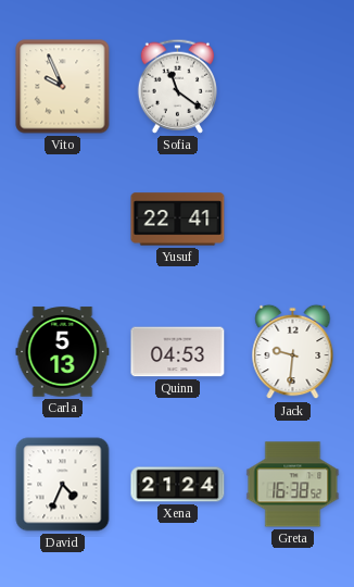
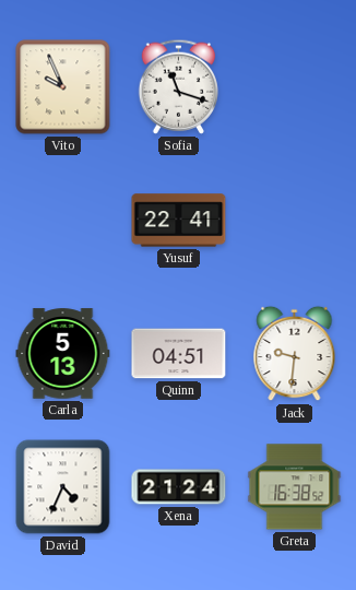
Sofia: 11:21 -> 11:18
Quinn: 04:53 -> 04:51
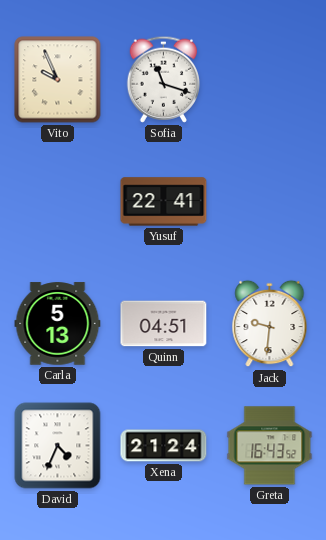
Greta: 16:38 -> 16:43
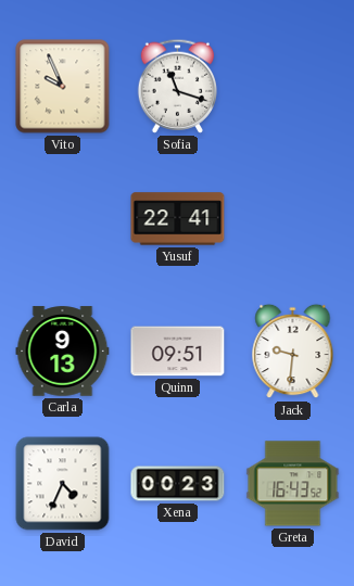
Carla: 5:13 -> 9:13
Quinn: 04:51 -> 09:51
Xena: 21:24 -> 00:23
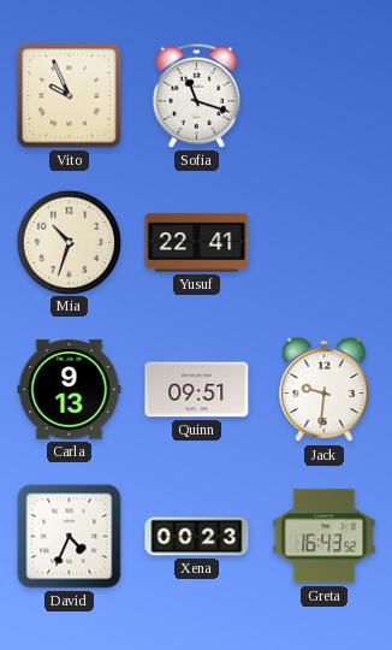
Mia: none -> 10:33
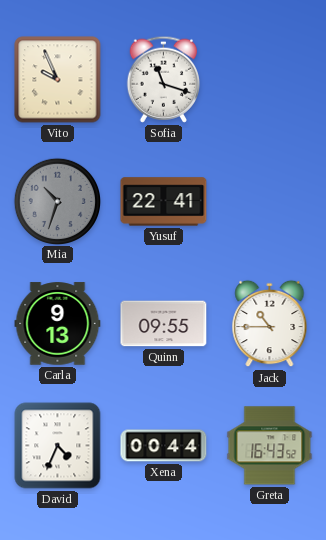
Mia dial: cream -> grey
Quinn: 09:51 -> 09:55
Jack: 9:31 -> 10:45
Xena: 00:23 -> 00:44
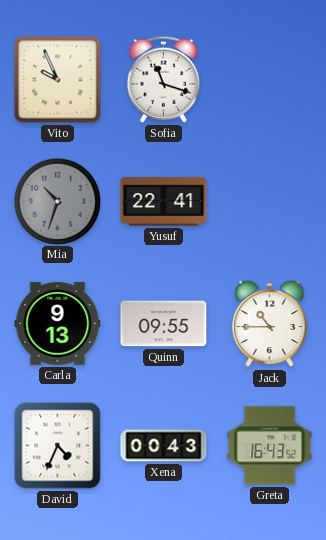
Xena: 00:44 -> 00:43
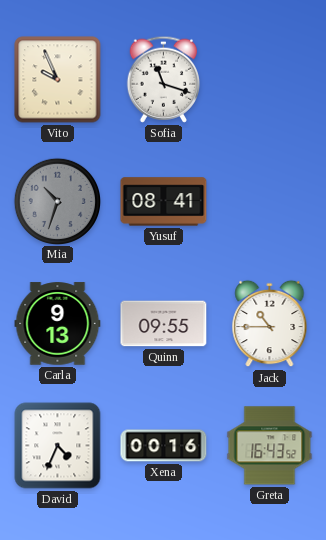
Yusuf: 22:41 -> 08:41
Xena: 00:43 -> 00:16
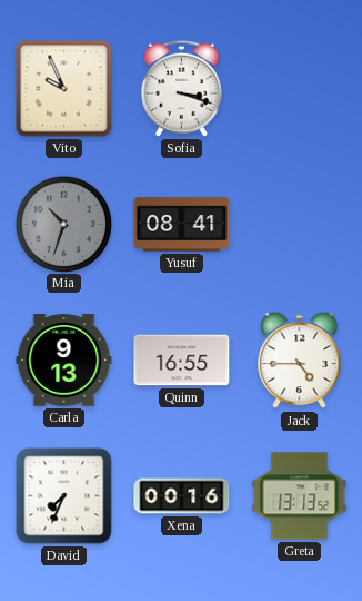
Sofia: 11:18 -> 3:18
Quinn: 09:55 -> 16:55
Jack: 10:45 -> 4:45
David: 4:34 -> 7:34
Greta: 16:43 -> 13:13
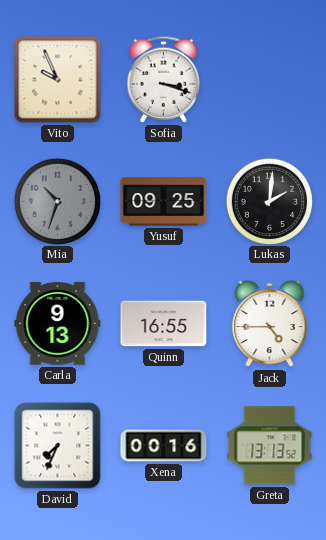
Yusuf: 08:41 -> 09:25
Lukas: none -> 2:01
